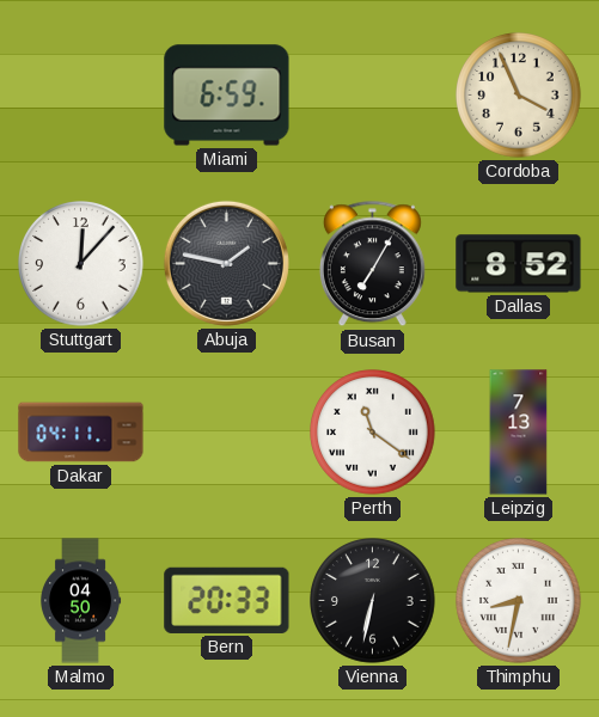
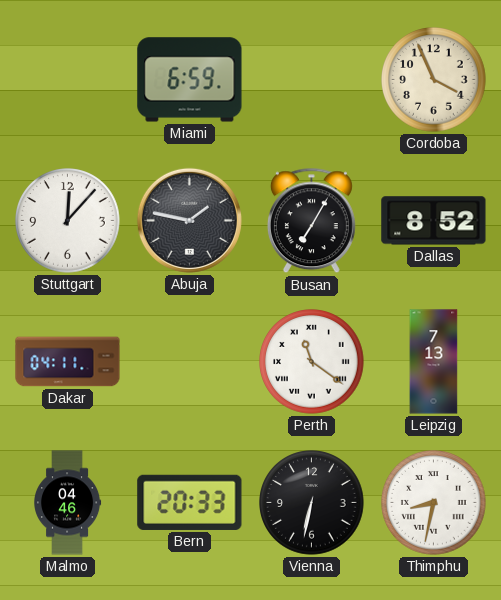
Malmo: 04:50 -> 04:46
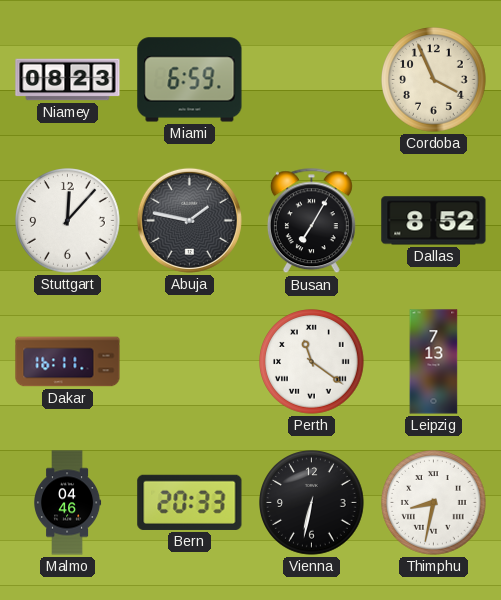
Niamey: none -> 08:23
Dakar: 04:11 -> 16:11
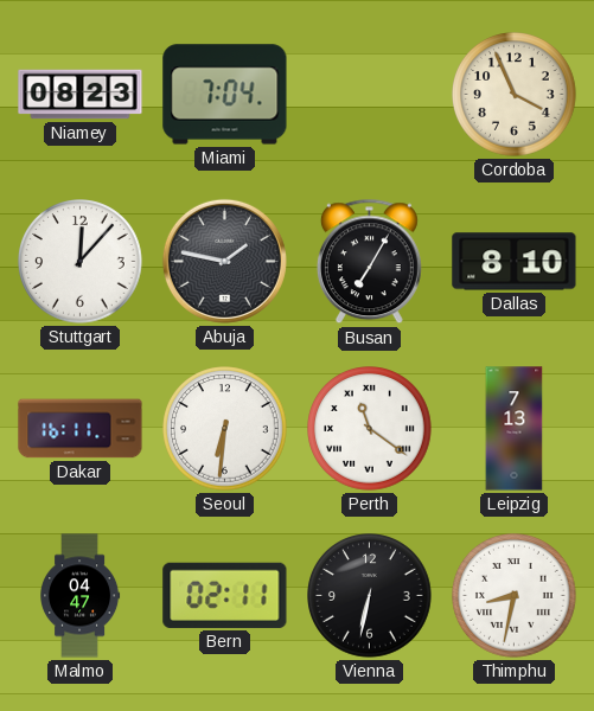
Miami: 6:59 -> 7:04
Dallas: 8:52 -> 8:10
Seoul: none -> 6:31
Malmo: 04:46 -> 04:47
Bern: 20:33 -> 02:11
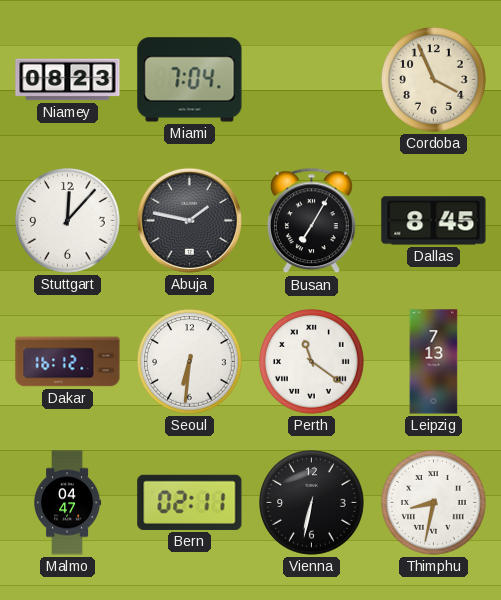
Dallas: 8:10 -> 8:45
Dakar: 16:11 -> 16:12
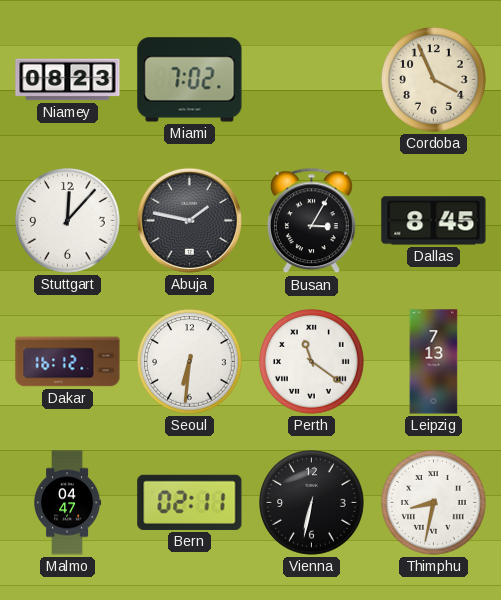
Miami: 7:04 -> 7:02
Busan: 7:05 -> 3:05
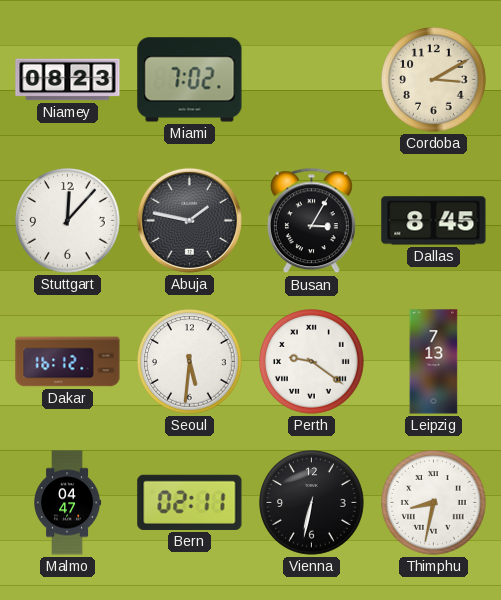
Cordoba: 3:56 -> 3:10
Seoul: 6:31 -> 5:31
Perth: 11:21 -> 9:21
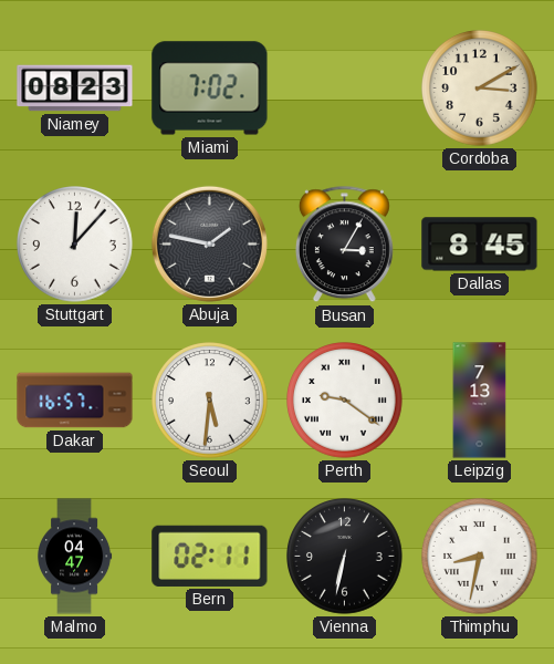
Dakar: 16:12 -> 16:57
